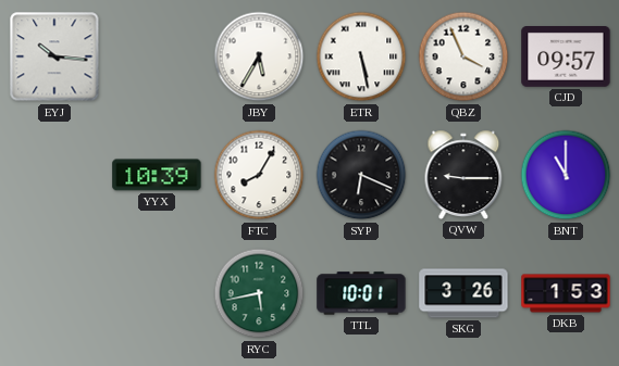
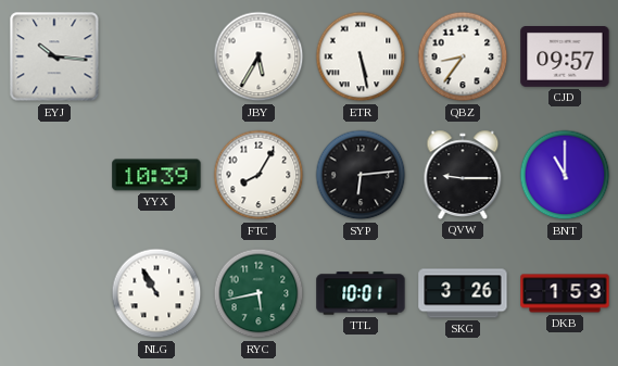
QBZ: 3:56 -> 8:36
SYP: 6:19 -> 6:14
NLG: none -> 10:55
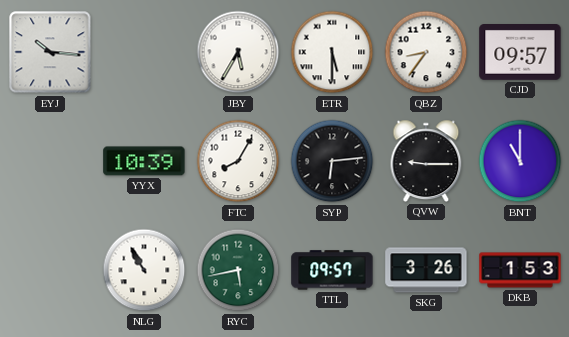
ETR: 5:28 -> 5:30
TTL: 10:01 -> 09:57
